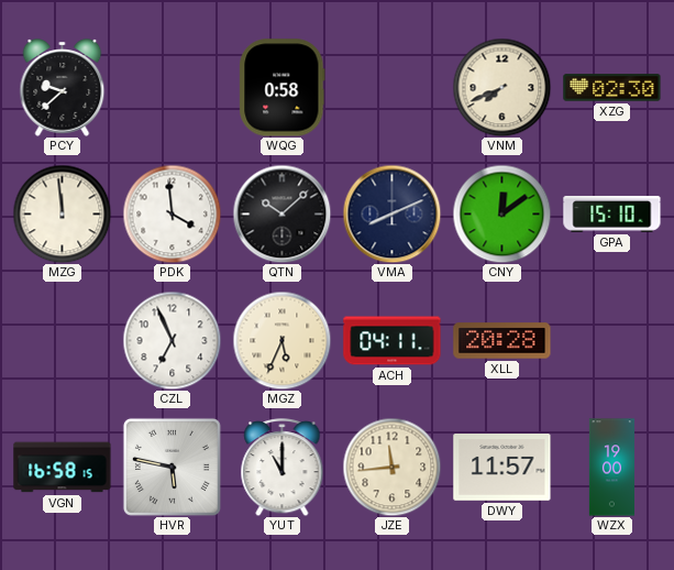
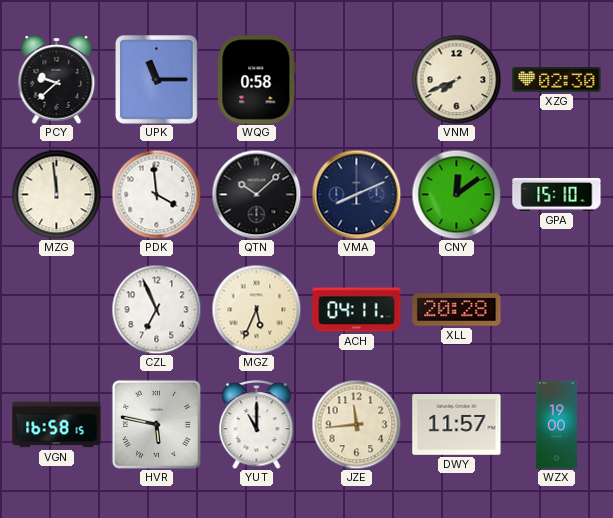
UPK: none -> 11:15
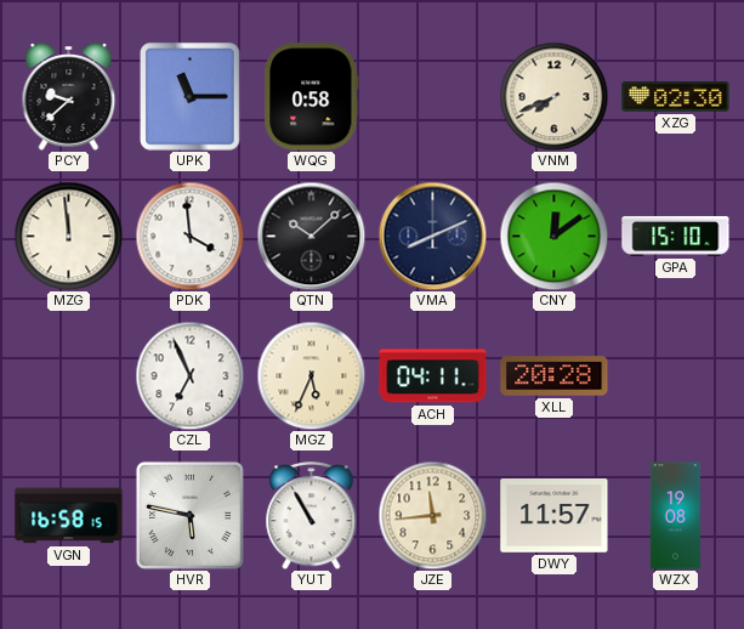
YUT: 11:00 -> 10:55
WZX: 19:00 -> 19:08
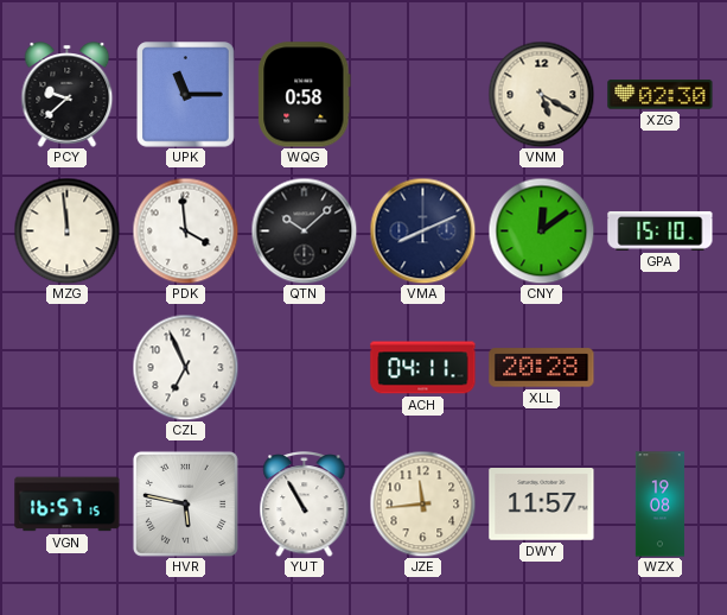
VNM: 7:41 -> 5:20
MGZ: 5:34 -> none
VGN: 16:58 -> 16:57
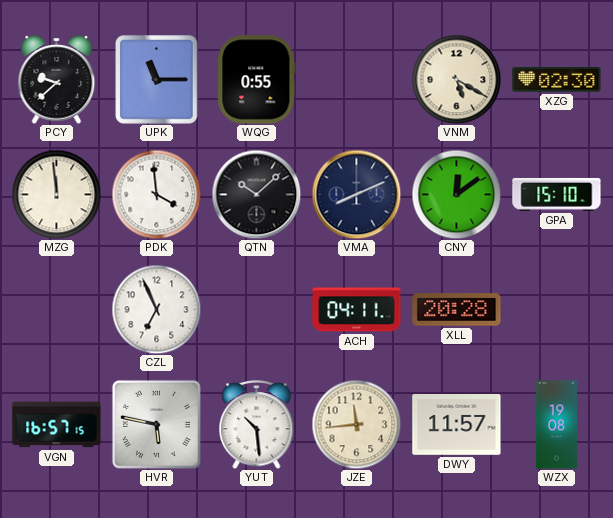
WQG: 0:58 -> 0:55
YUT: 10:55 -> 10:29
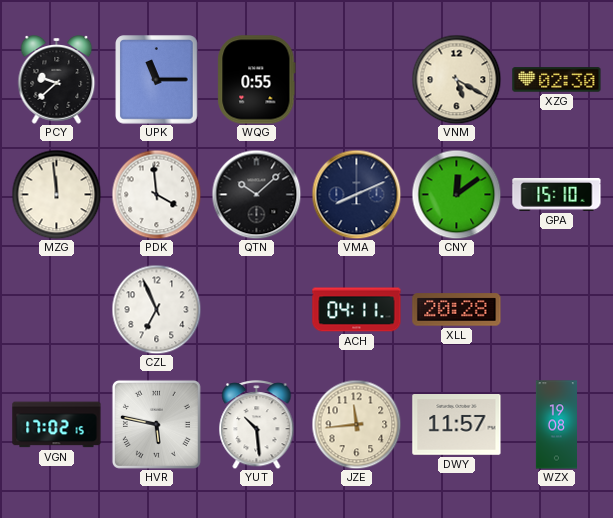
VGN: 16:57 -> 17:02
